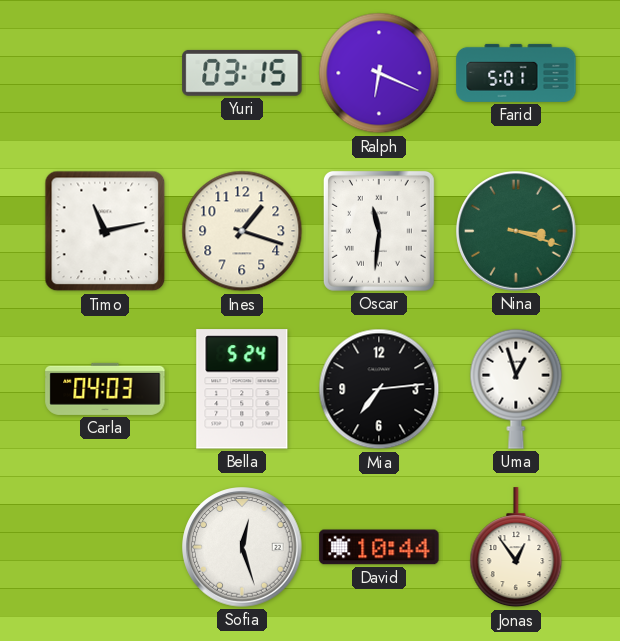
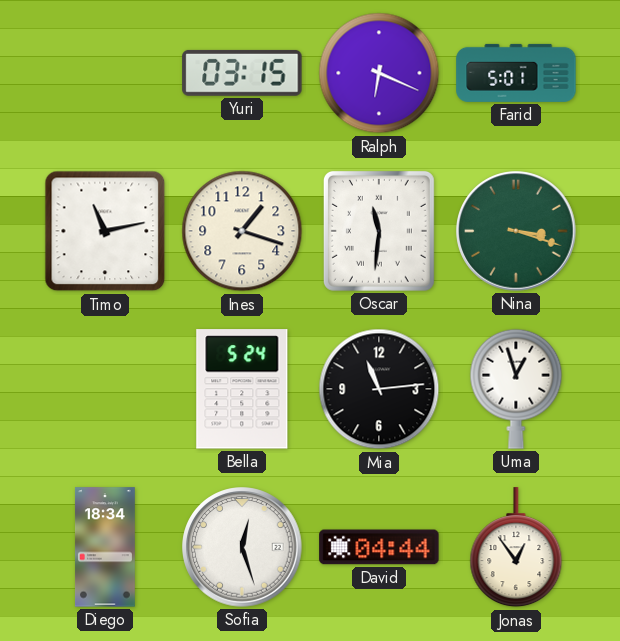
Carla: 04:03 -> none
Mia: 7:14 -> 11:14
Diego: none -> 18:34
David: 10:44 -> 04:44
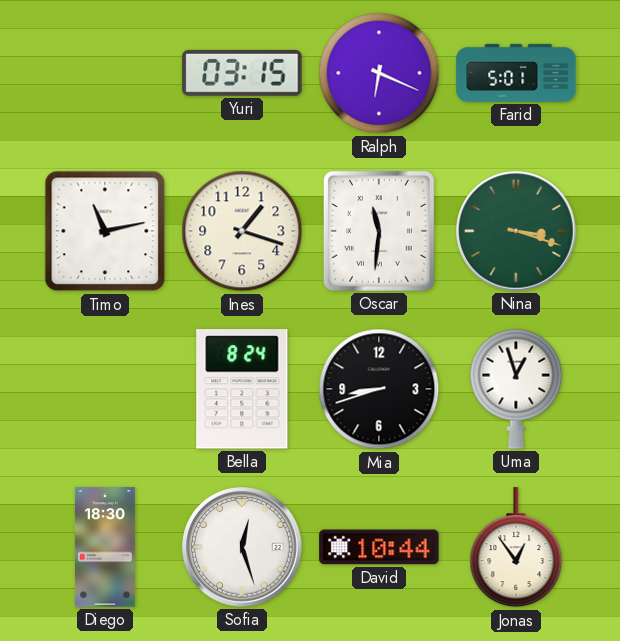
Bella: 5:24 -> 8:24
Mia: 11:14 -> 8:42
Diego: 18:34 -> 18:30
David: 04:44 -> 10:44
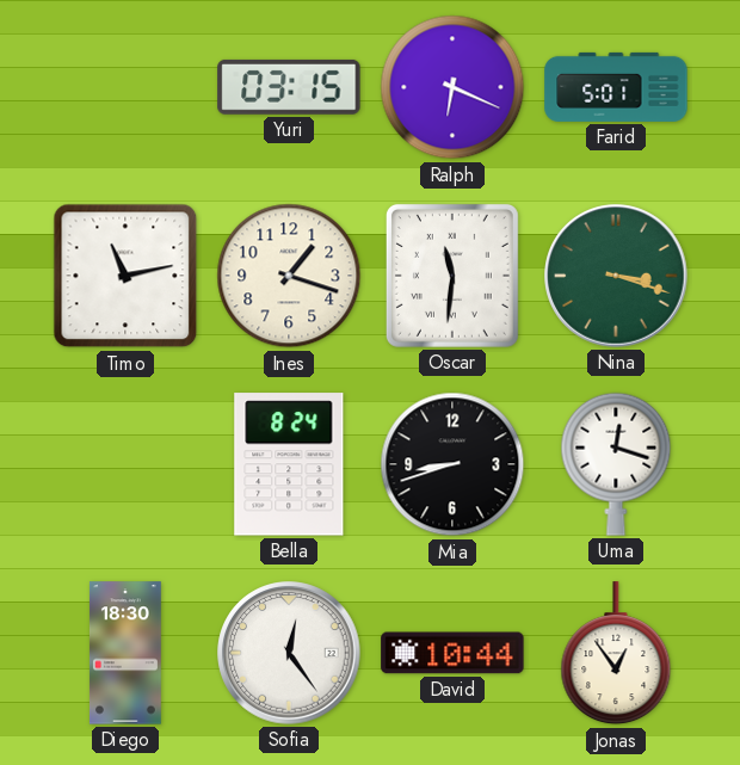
Uma: 12:57 -> 12:18
Sofia: 12:27 -> 12:24
